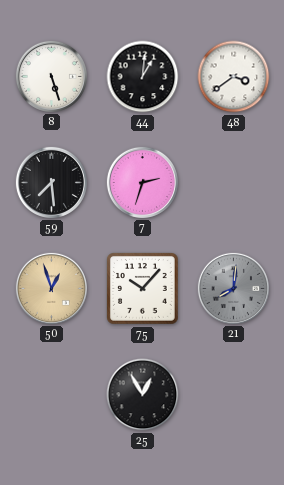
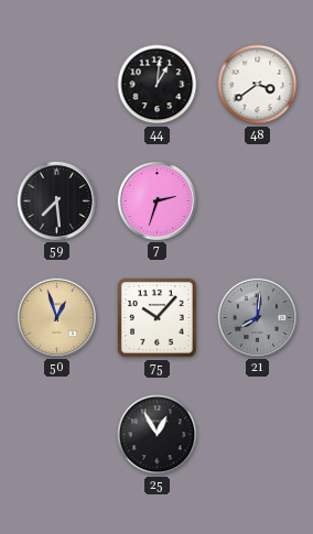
8: 5:27 -> none
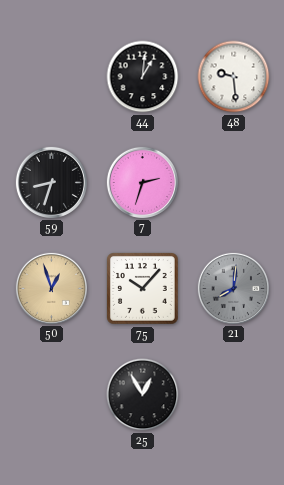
48: 3:39 -> 9:29
59: 7:29 -> 8:33
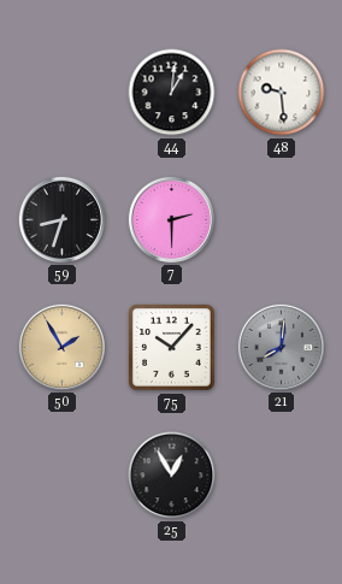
7: 2:33 -> 2:30
50: 12:57 -> 1:55
